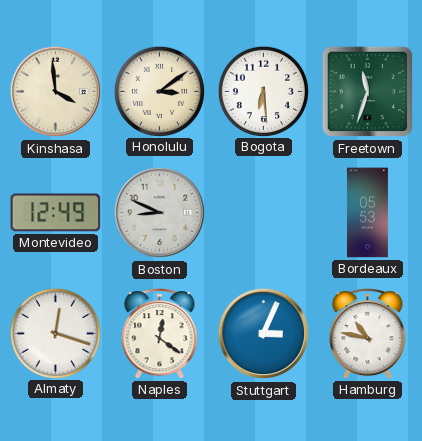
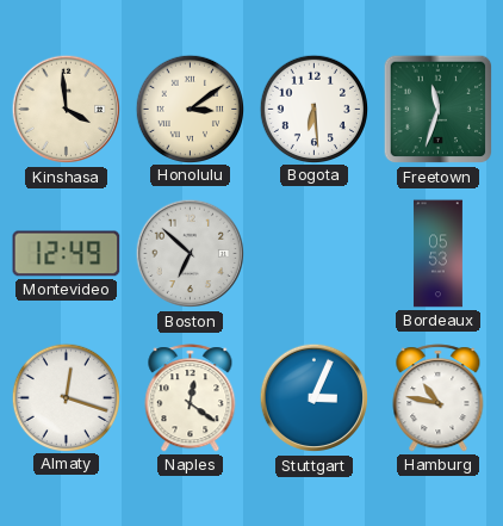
Boston: 8:49 -> 6:52
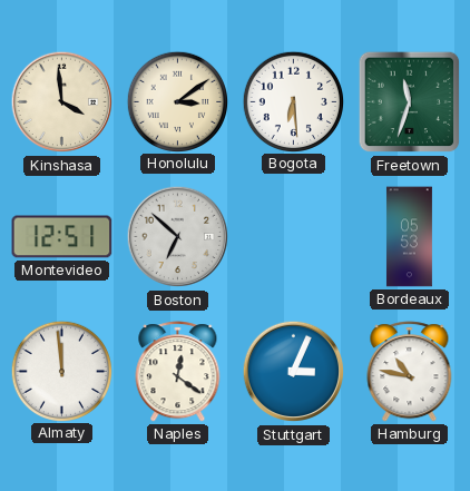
Montevideo: 12:49 -> 12:51
Almaty: 12:18 -> 11:59
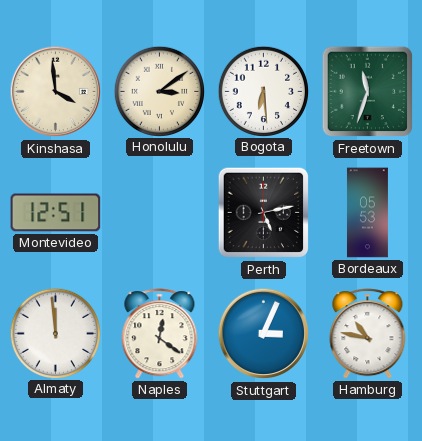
Boston: 6:52 -> none
Perth: none -> 5:13
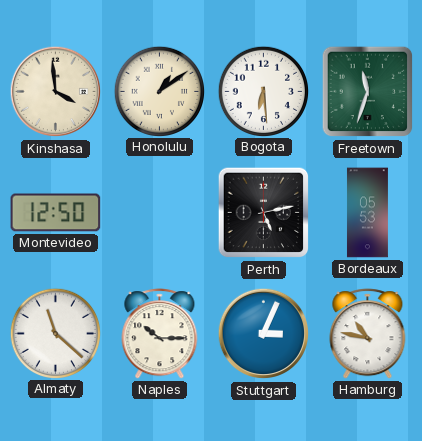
Honolulu: 3:09 -> 1:09
Montevideo: 12:51 -> 12:50
Almaty: 11:59 -> 11:22
Naples: 12:21 -> 10:15
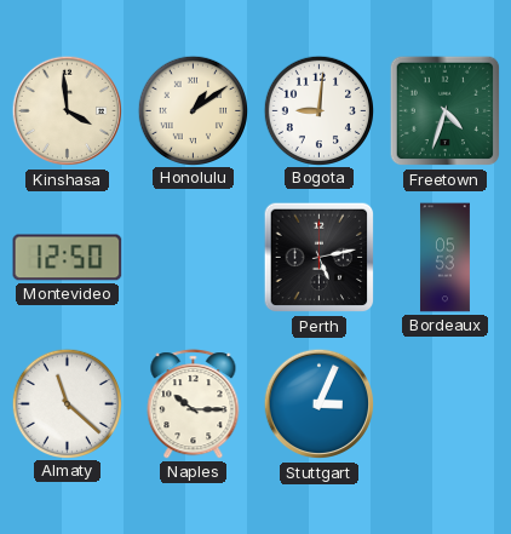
Bogota: 6:29 -> 9:01
Freetown: 11:33 -> 4:33
Hamburg: 10:47 -> none
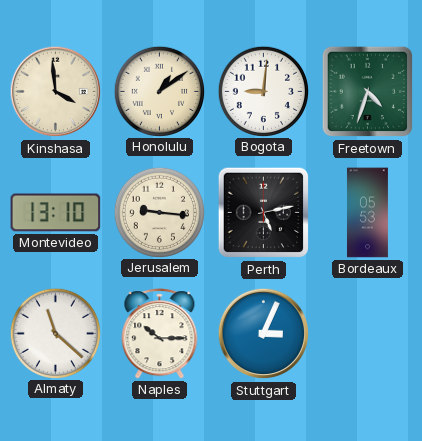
Montevideo: 12:50 -> 13:10
Jerusalem: none -> 9:16
